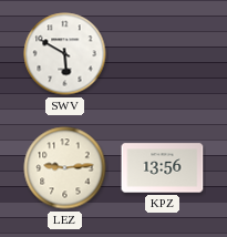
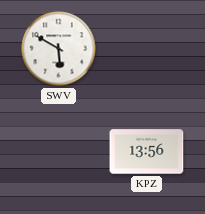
LEZ: 9:14 -> none
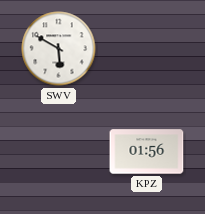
KPZ: 13:56 -> 01:56
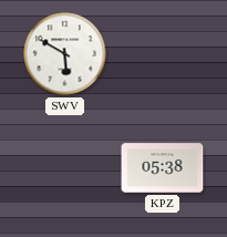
KPZ: 01:56 -> 05:38
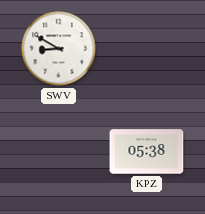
SWV: 5:50 -> 8:50
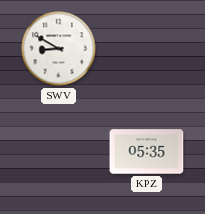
KPZ: 05:38 -> 05:35
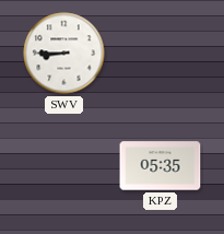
SWV: 8:50 -> 8:45
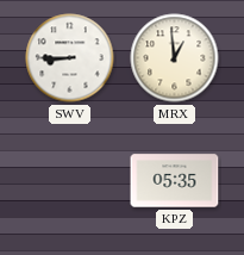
MRX: none -> 12:59
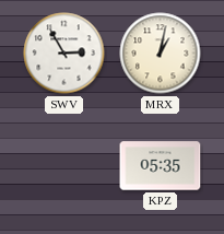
SWV: 8:45 -> 2:55
MRX: 12:59 -> 1:02
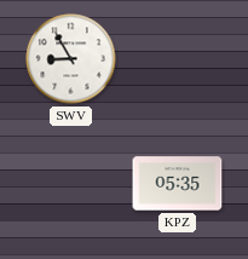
SWV: 2:55 -> 8:55
MRX: 1:02 -> none
